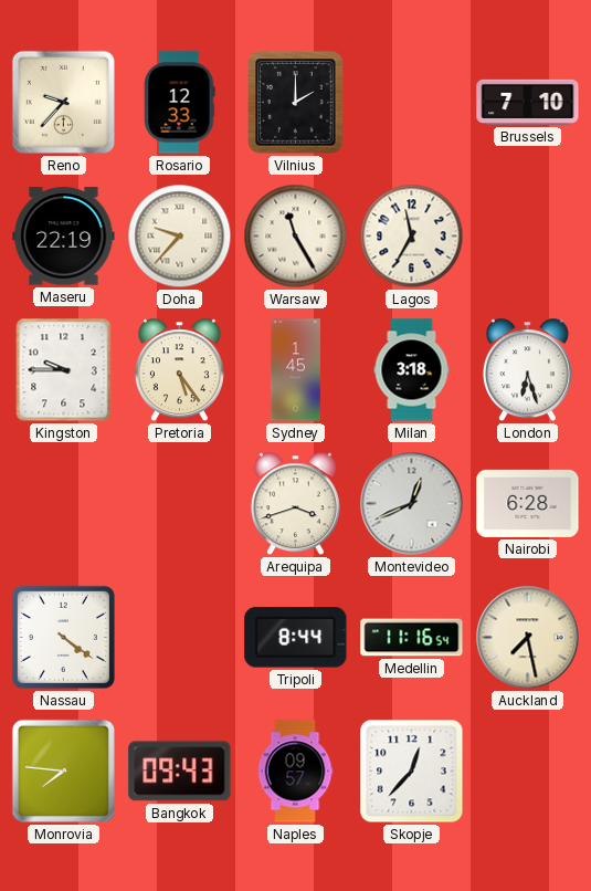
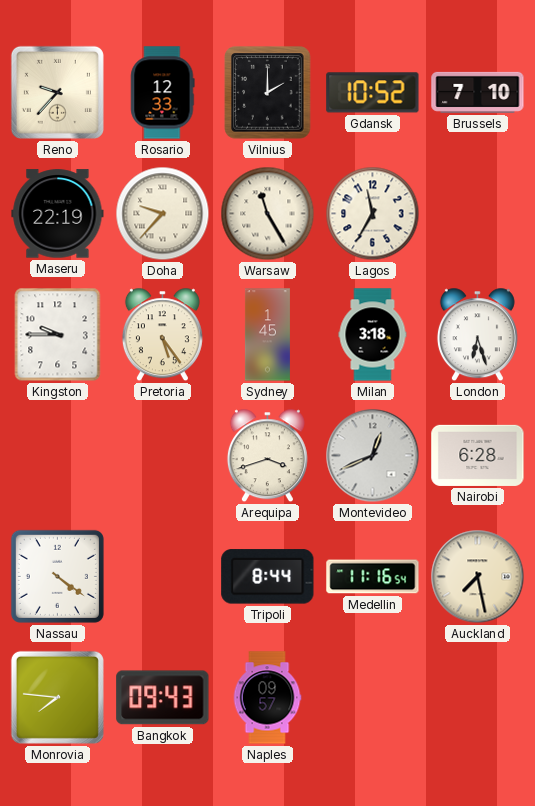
Gdansk: none -> 10:52
Skopje: 12:37 -> none
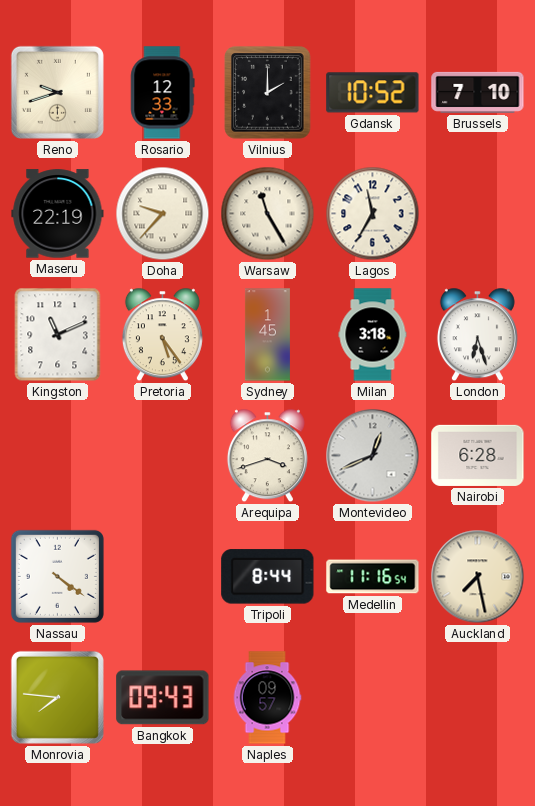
Reno: 9:37 -> 9:42
Kingston: 9:45 -> 11:11
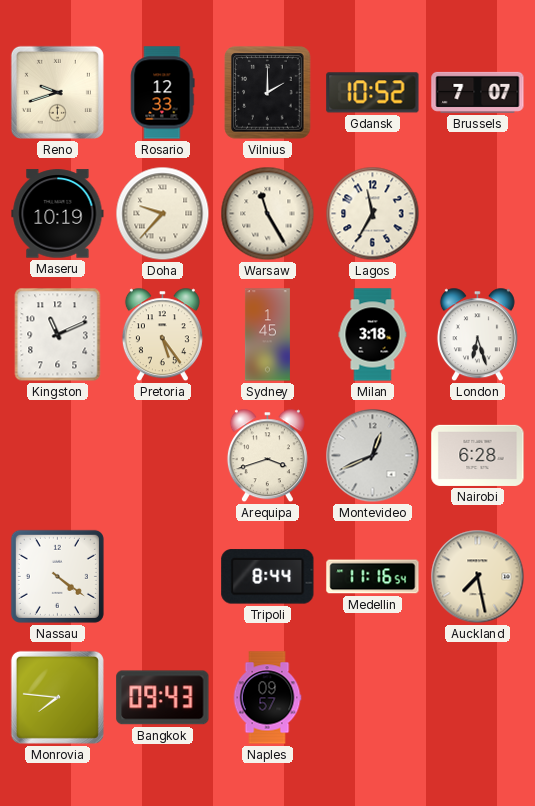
Brussels: 7:10 -> 7:07
Maseru: 22:19 -> 10:19
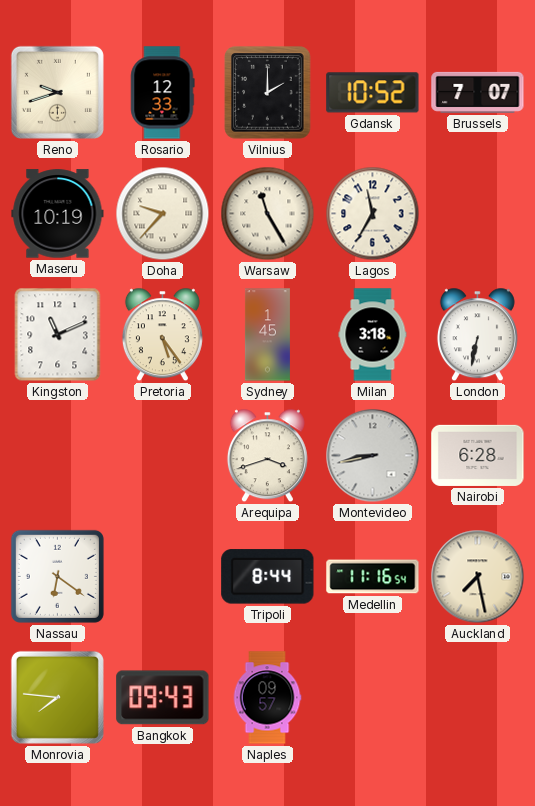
London: 6:27 -> 6:32
Montevideo: 12:41 -> 8:43
Nassau: 4:21 -> 6:21
